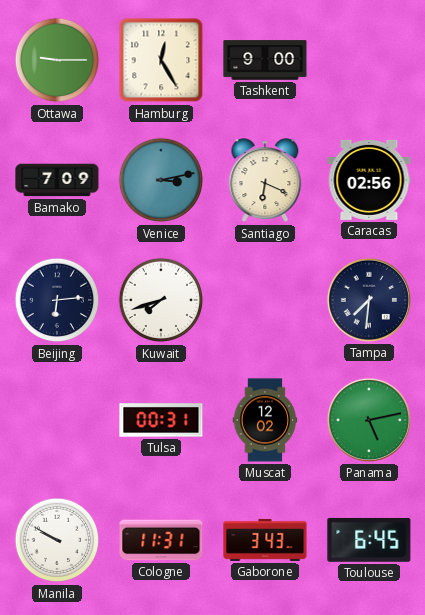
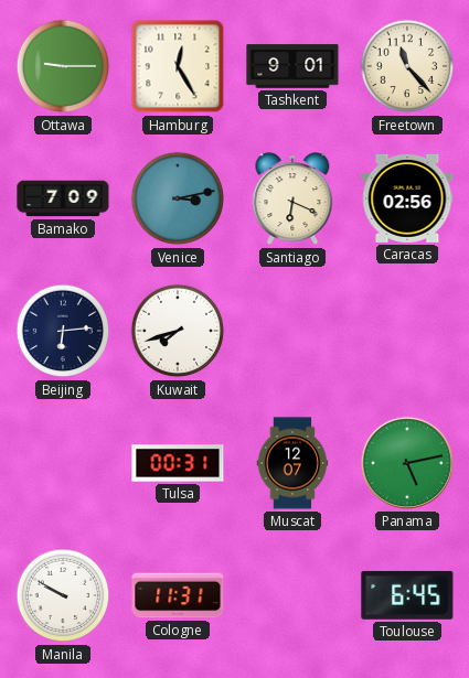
Tashkent: 9:00 -> 9:01
Freetown: none -> 11:23
Tampa: 7:31 -> none
Muscat: 12:02 -> 12:07
Gaborone: 3:43 -> none
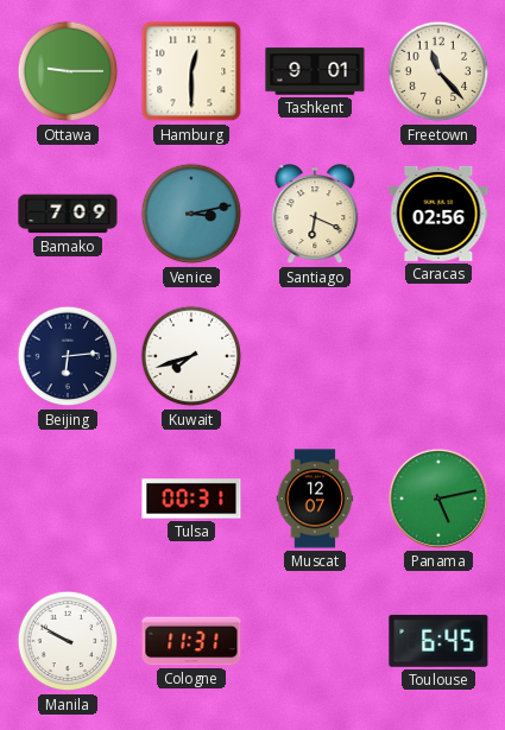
Hamburg: 12:25 -> 12:30
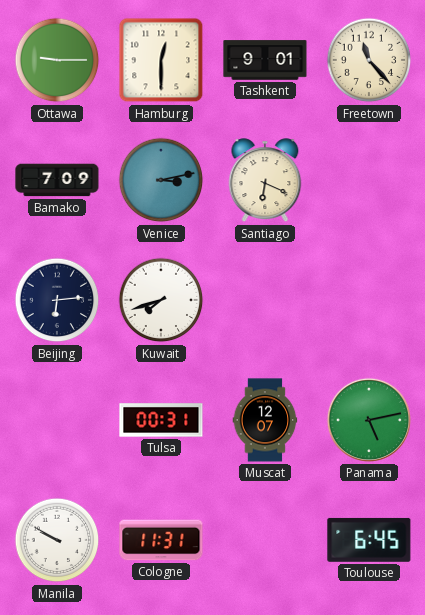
Caracas: 02:56 -> none
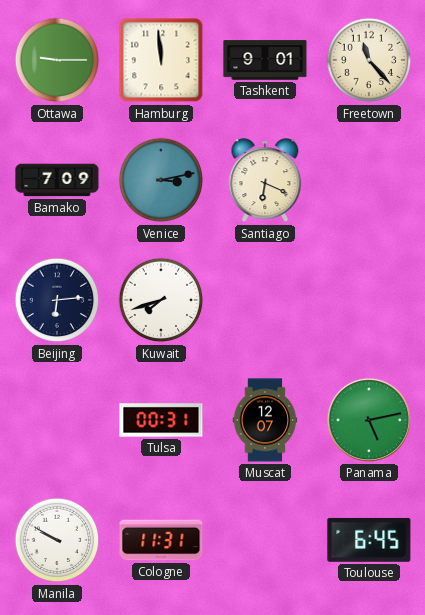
Hamburg: 12:30 -> 11:59
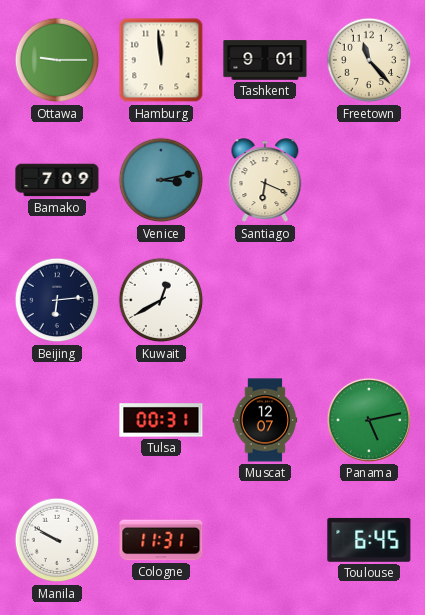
Kuwait: 7:42 -> 12:40
